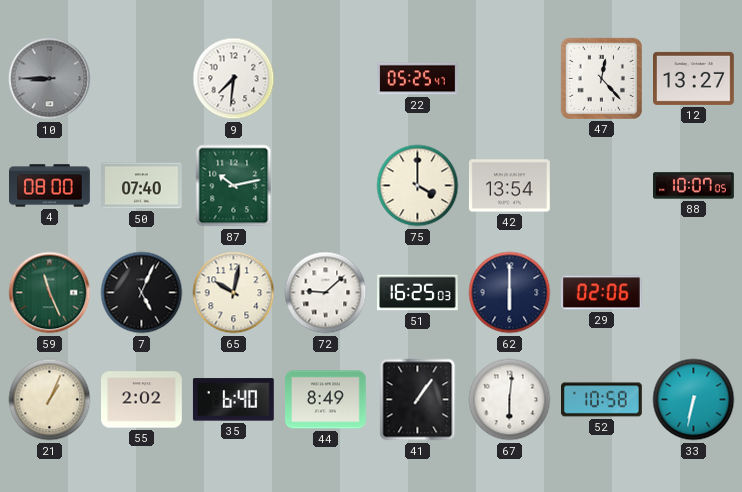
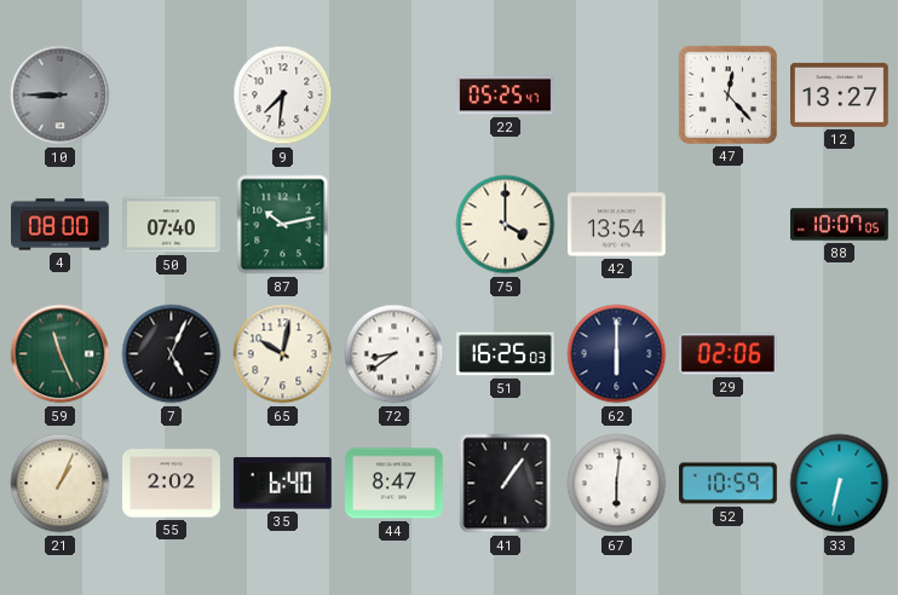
72: 9:08 -> 8:39
44: 8:49 -> 8:47
52: 10:58 -> 10:59
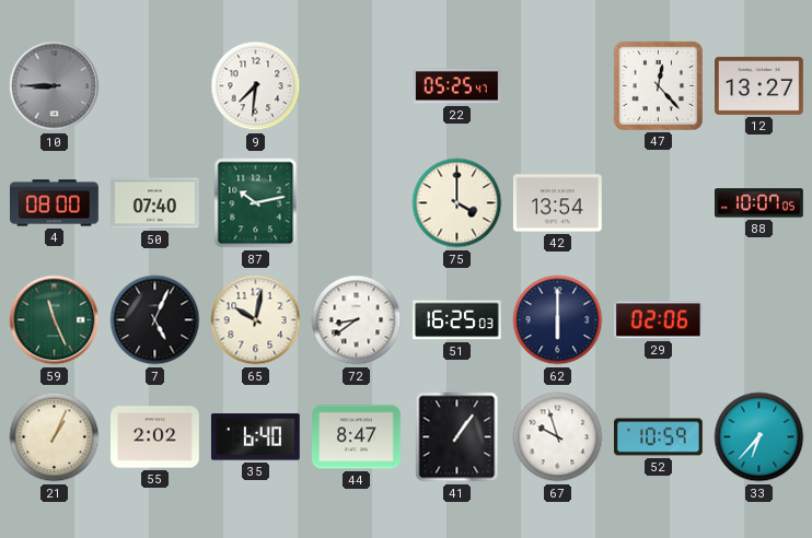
67: 6:01 -> 9:57
33: 6:32 -> 6:37
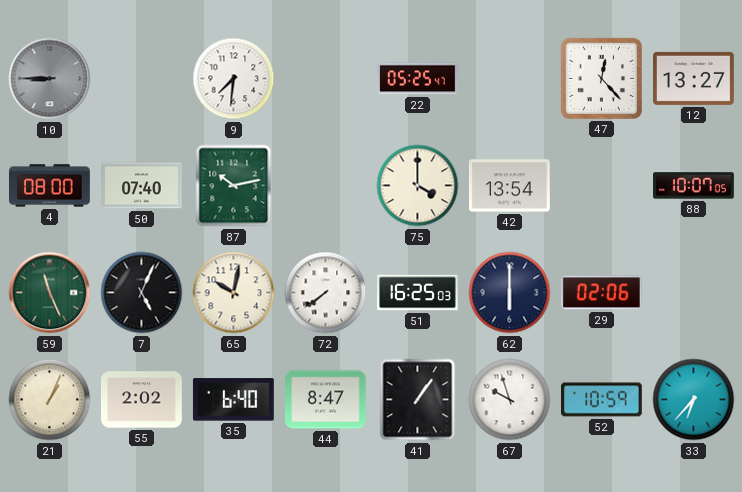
72: 8:39 -> 7:39
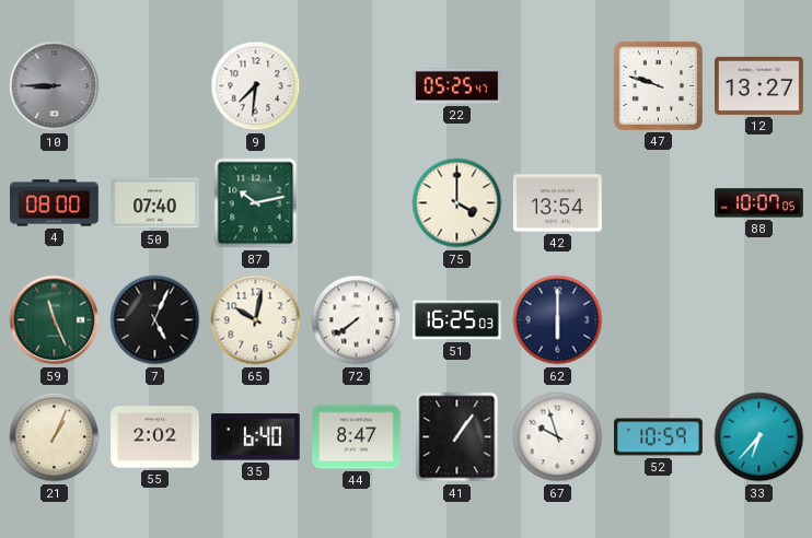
47: 12:23 -> 9:48
29: 02:06 -> none
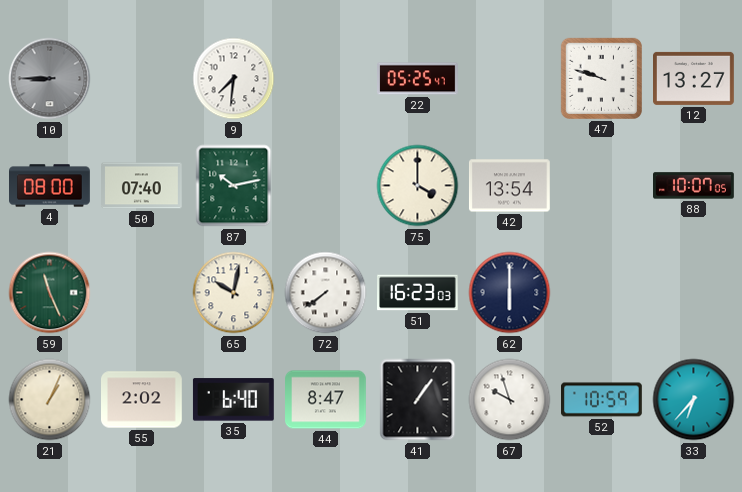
7: 5:04 -> none
51: 16:25 -> 16:23
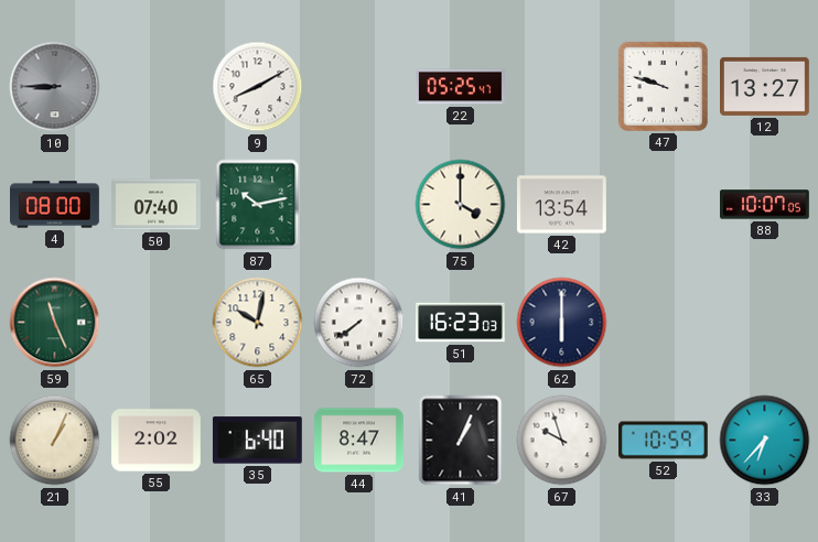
9: 7:31 -> 8:10
41: 1:06 -> 1:04
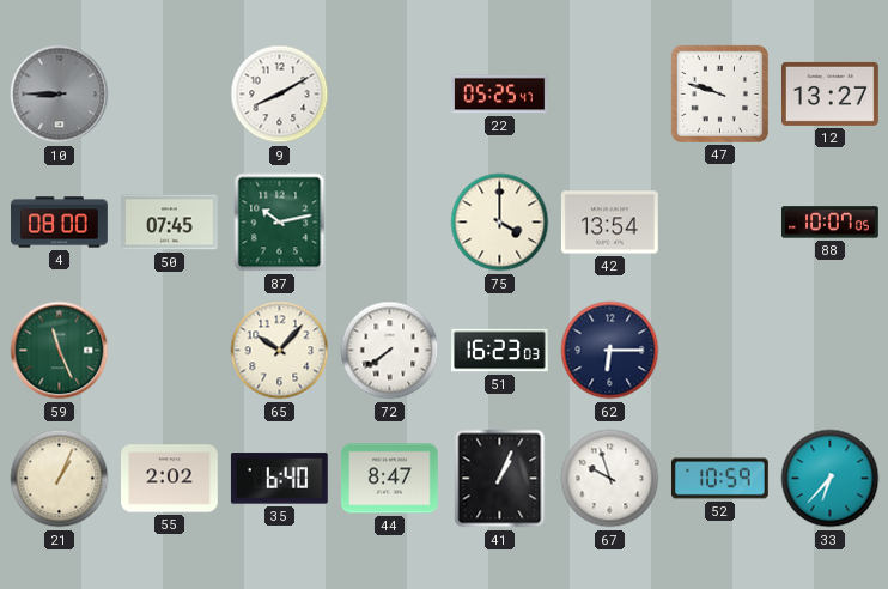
50: 07:40 -> 07:45
65: 10:02 -> 10:07
62: 6:00 -> 6:15
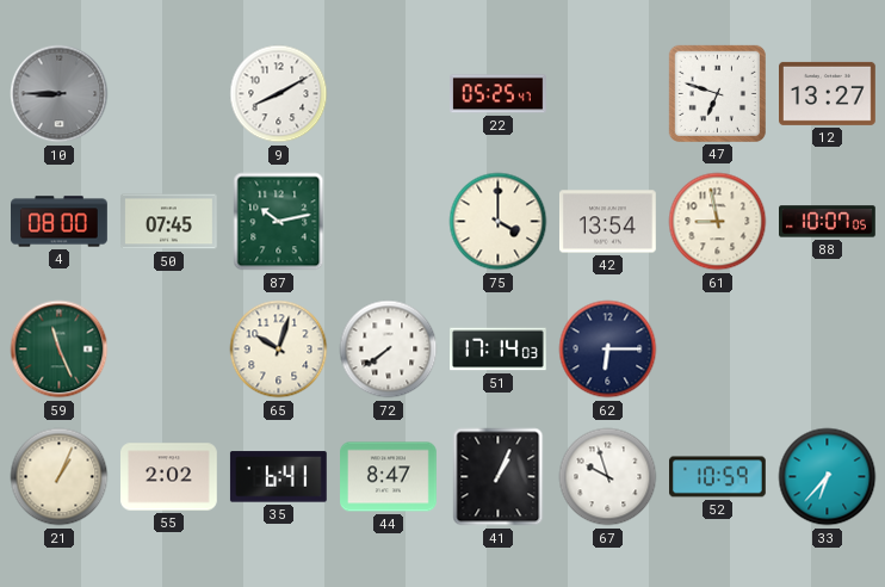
47: 9:48 -> 6:48
61: none -> 8:58
65: 10:07 -> 10:03
51: 16:23 -> 17:14
35: 6:40 -> 6:41
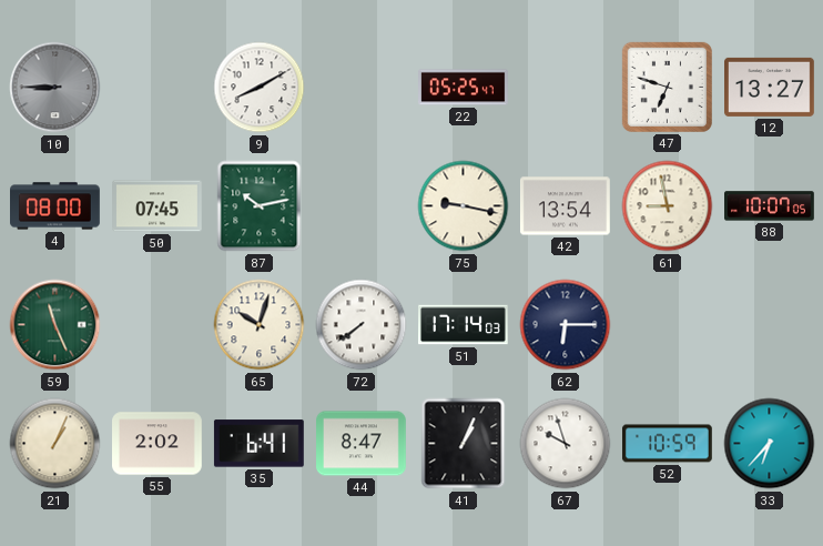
75: 4:00 -> 9:17
